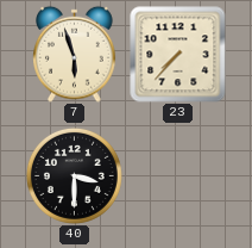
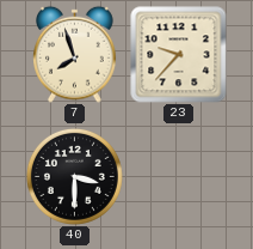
7: 5:57 -> 7:57
23: 7:37 -> 9:37
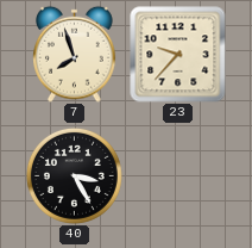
40: 3:30 -> 3:25
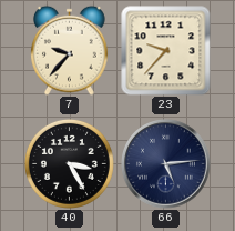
7: 7:57 -> 9:37
66: none -> 5:14
